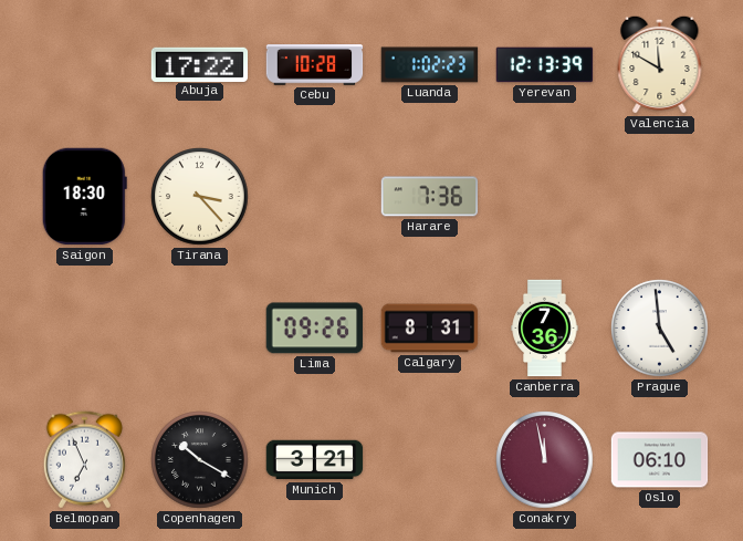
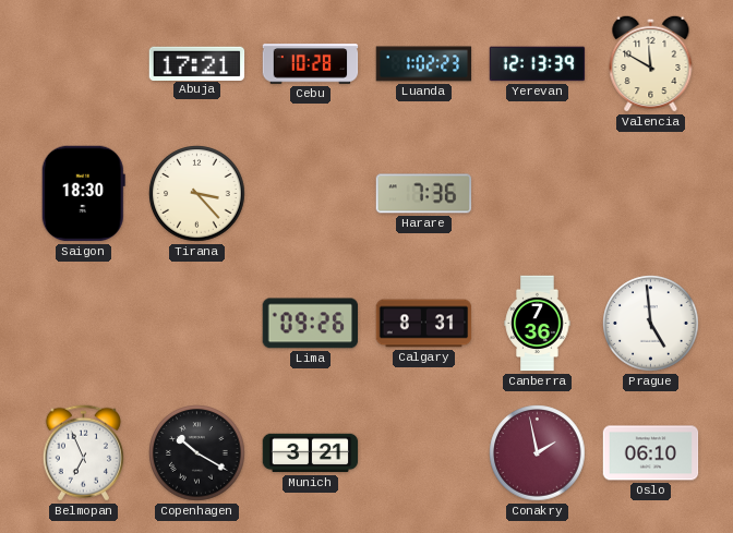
Abuja: 17:22 -> 17:21
Conakry: 11:58 -> 1:58
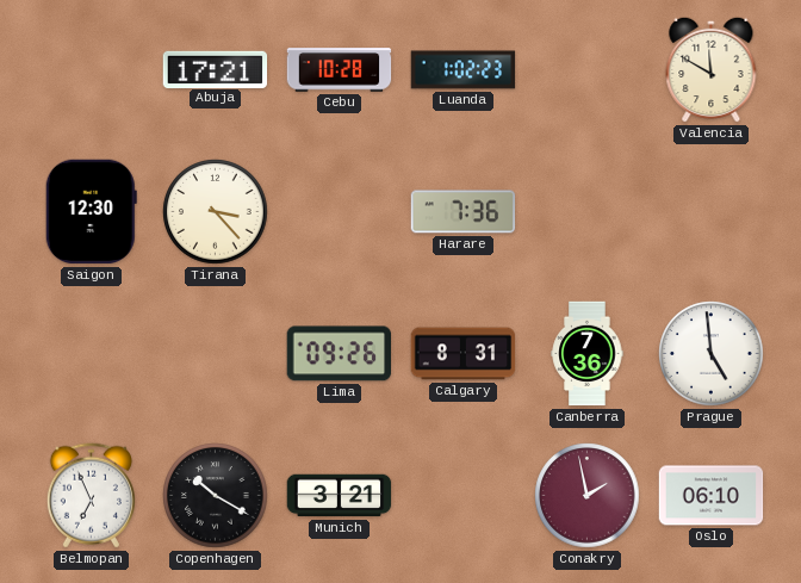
Yerevan: 12:13 -> none
Saigon: 18:30 -> 12:30
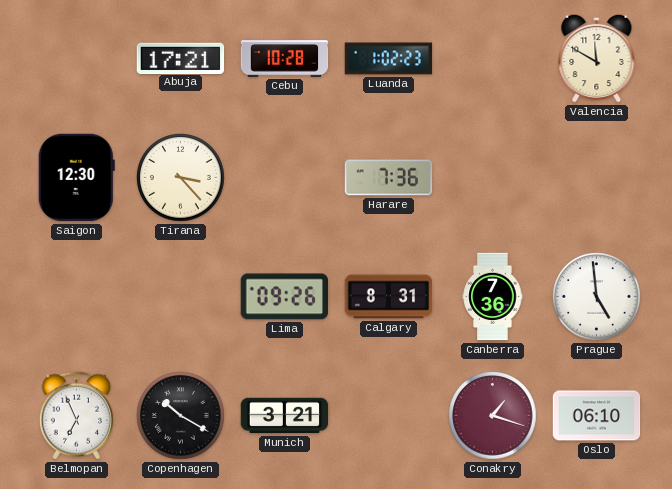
Conakry: 1:58 -> 1:18
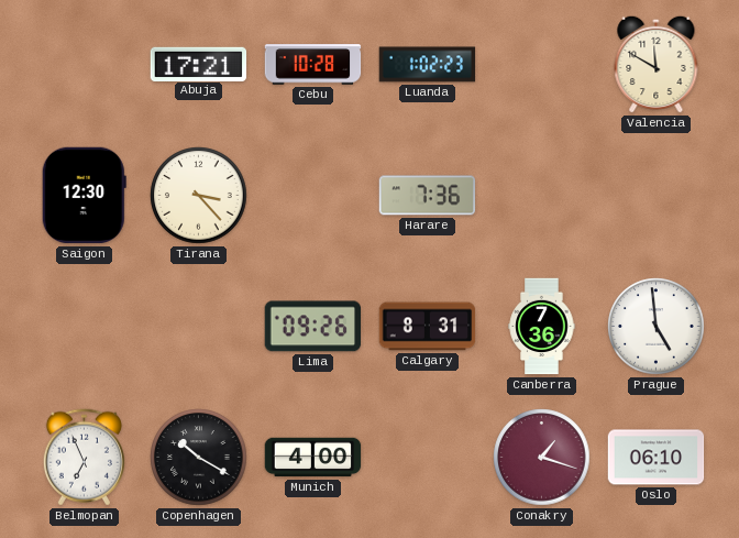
Munich: 3:21 -> 4:00
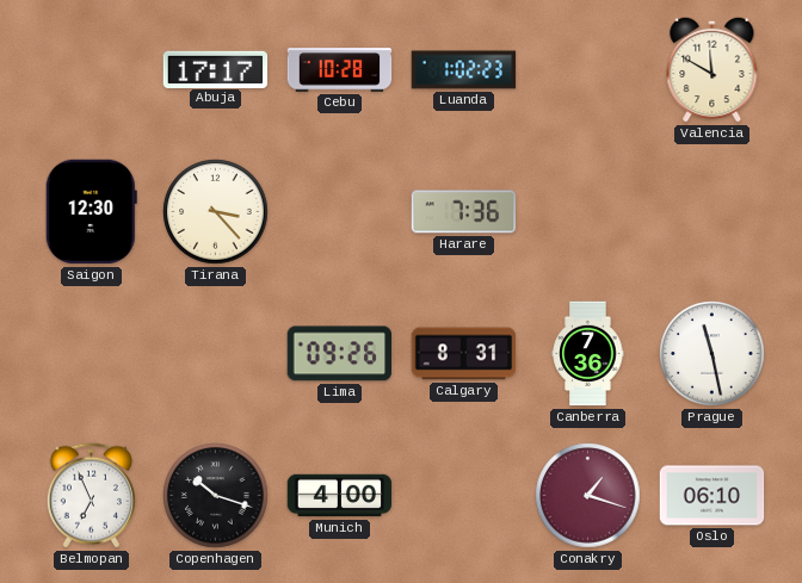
Abuja: 17:21 -> 17:17
Prague: 4:59 -> 11:28
Copenhagen: 10:20 -> 10:18
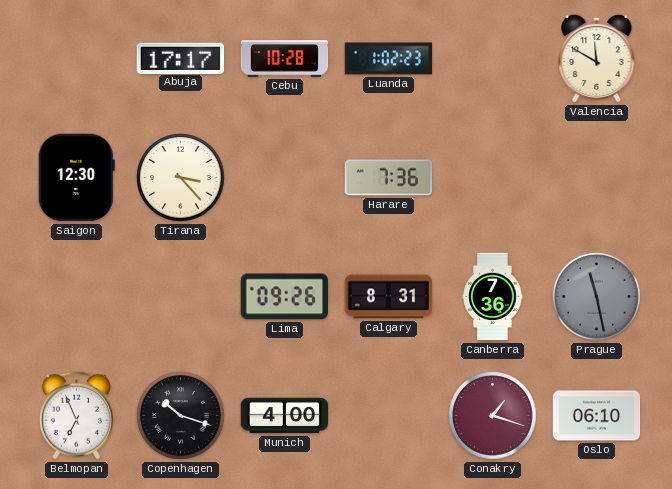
Prague dial: white -> grey
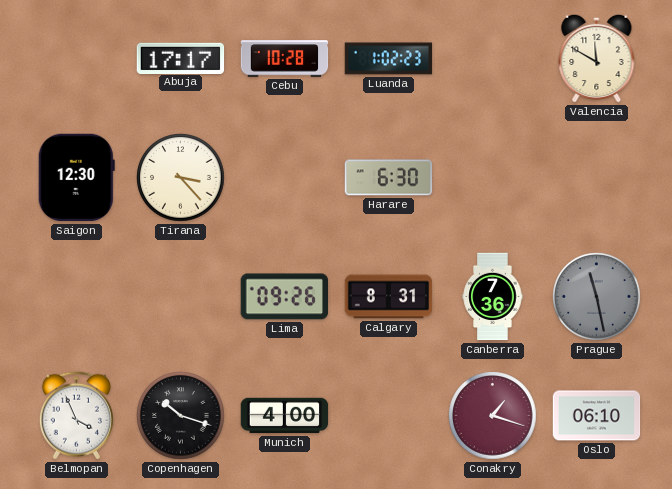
Harare: 7:36 -> 6:30
Belmopan: 6:56 -> 3:56
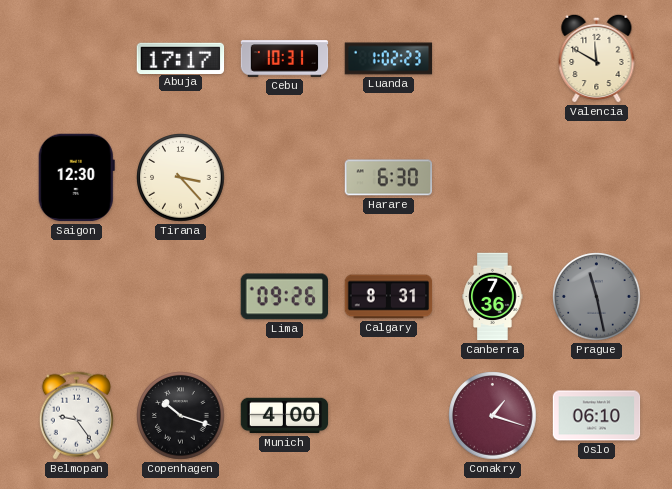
Cebu: 10:28 -> 10:31
Belmopan: 3:56 -> 9:24
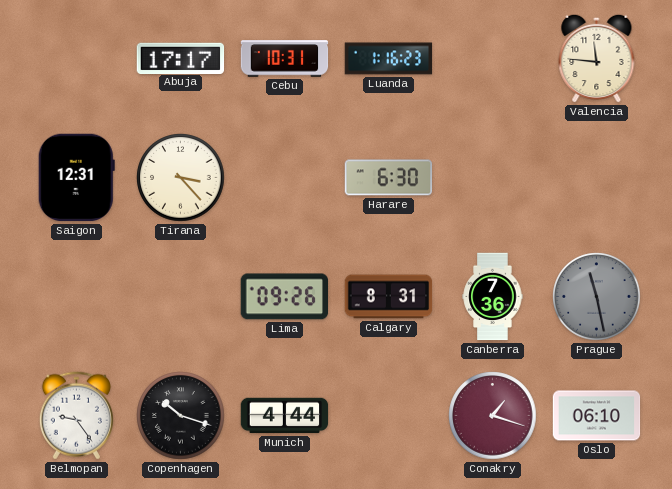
Luanda: 1:02 -> 1:16
Valencia: 11:50 -> 11:46
Saigon: 12:30 -> 12:31
Munich: 4:00 -> 4:44
